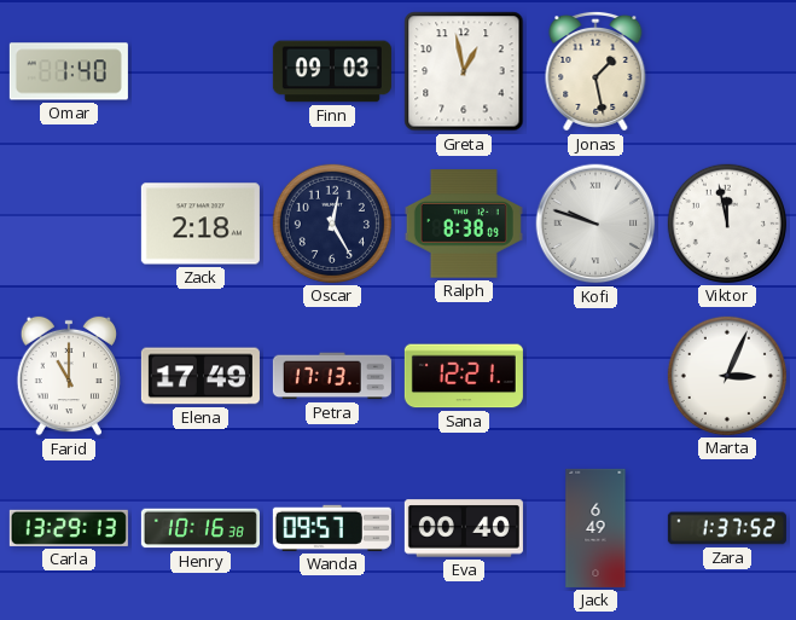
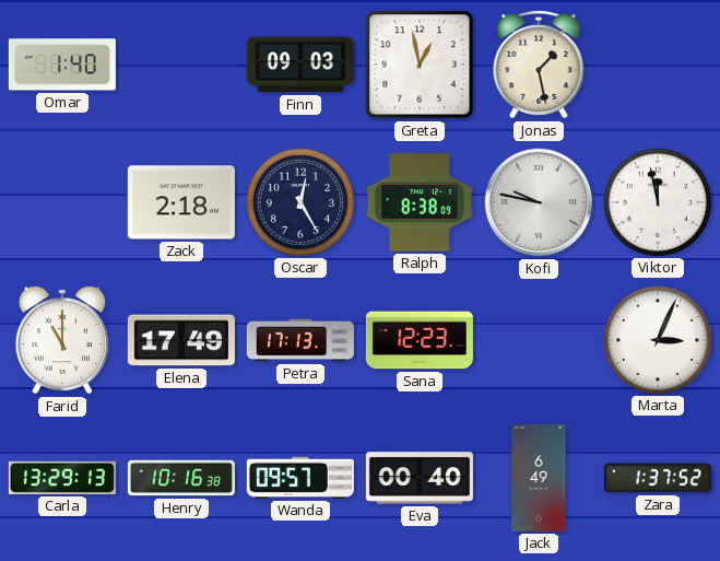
Kofi: 9:48 -> 9:47
Sana: 12:21 -> 12:23
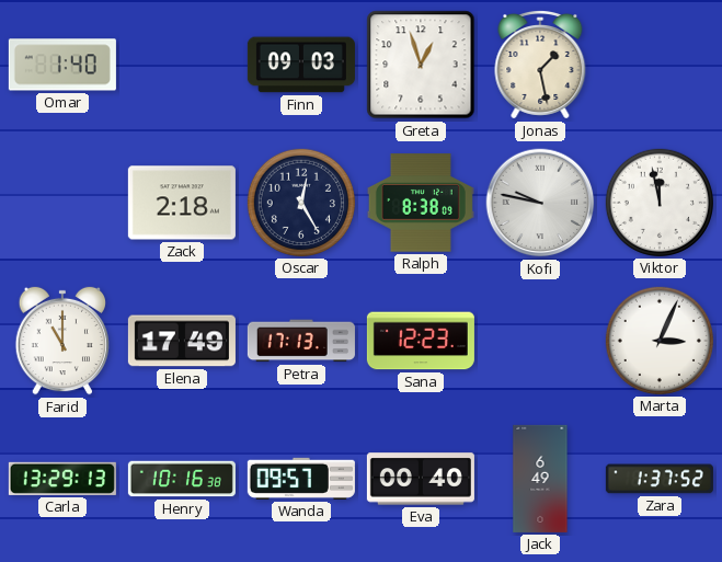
Greta: 12:58 -> 12:57
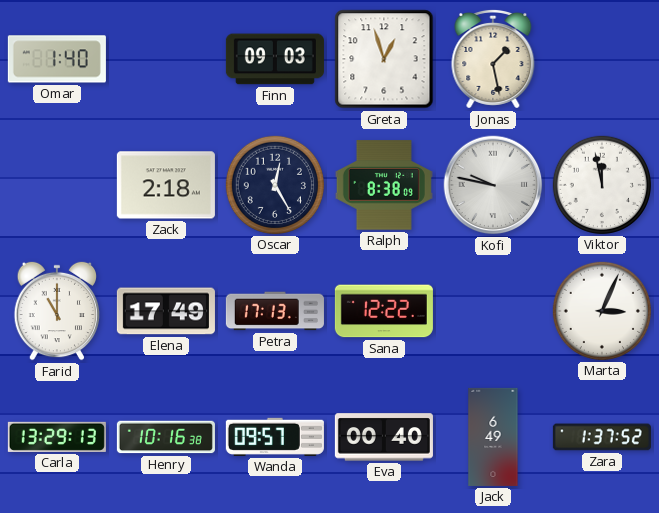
Sana: 12:23 -> 12:22
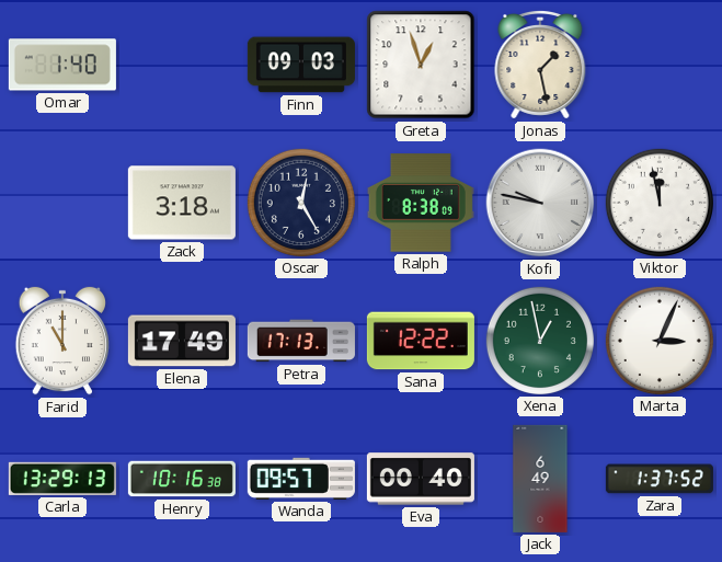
Zack: 2:18 -> 3:18
Xena: none -> 12:58
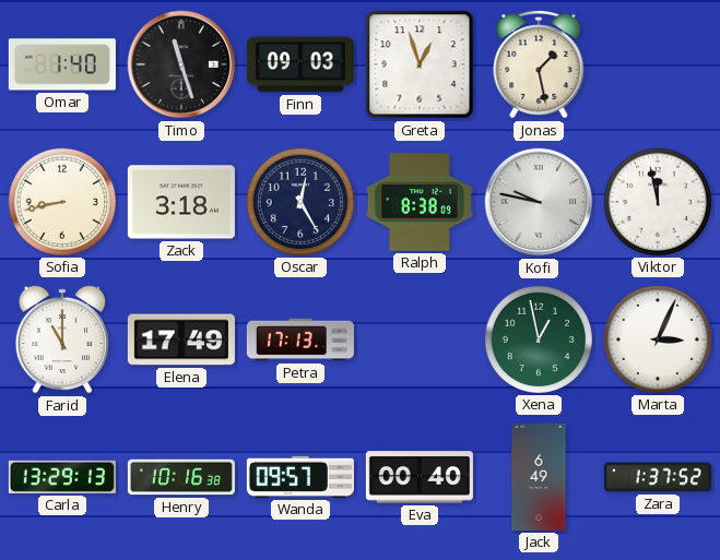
Timo: none -> 11:27
Sofia: none -> 8:43
Sana: 12:22 -> none
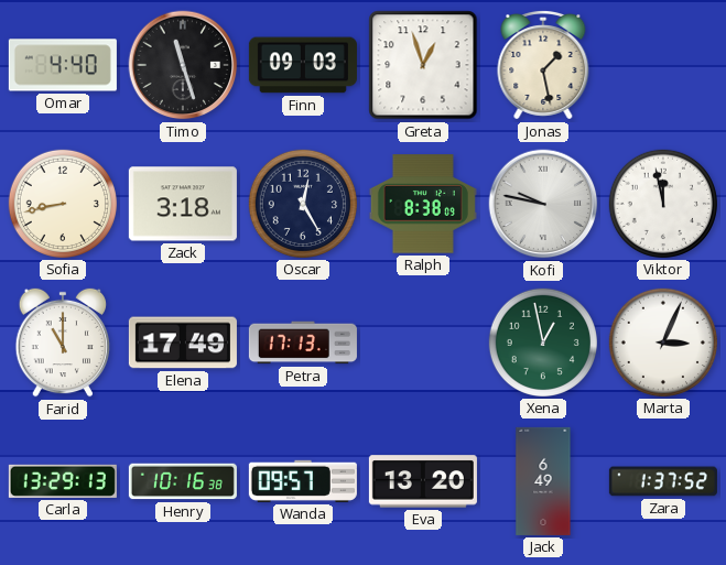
Omar: 1:40 -> 4:40
Eva: 00:40 -> 13:20
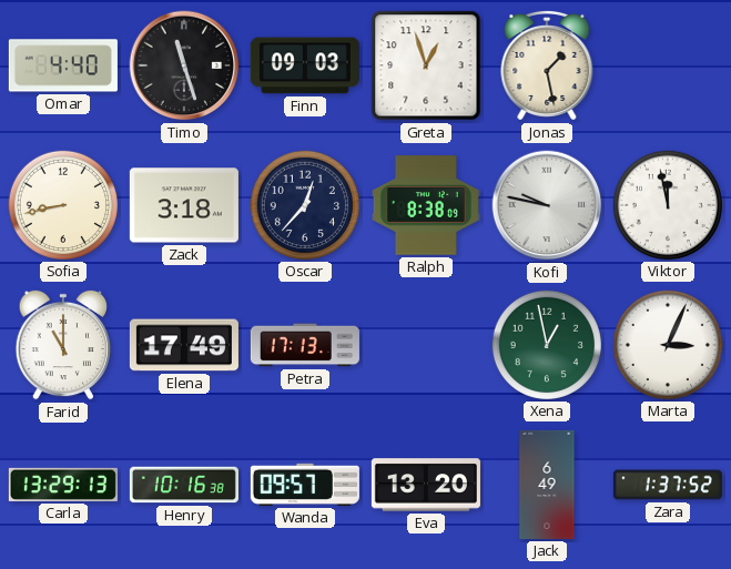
Oscar: 12:25 -> 12:37
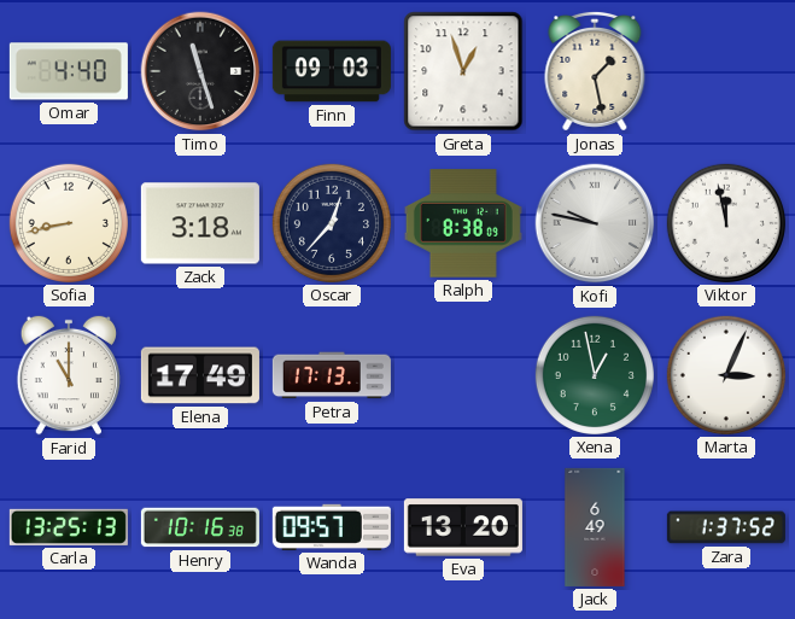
Carla: 13:29 -> 13:25
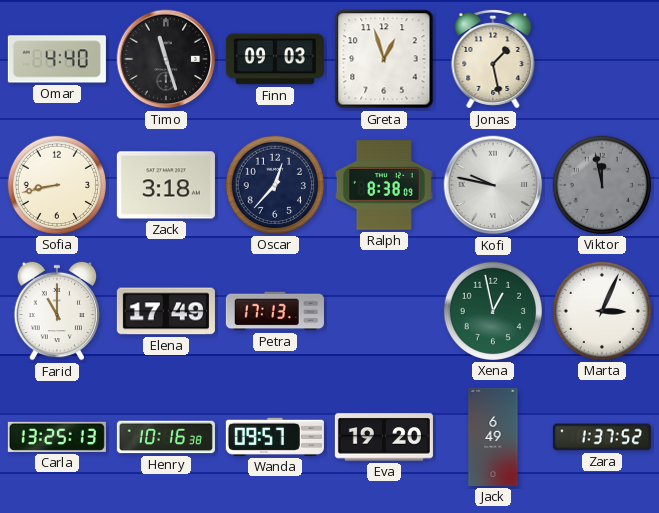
Viktor dial: white -> grey
Eva: 13:20 -> 19:20
